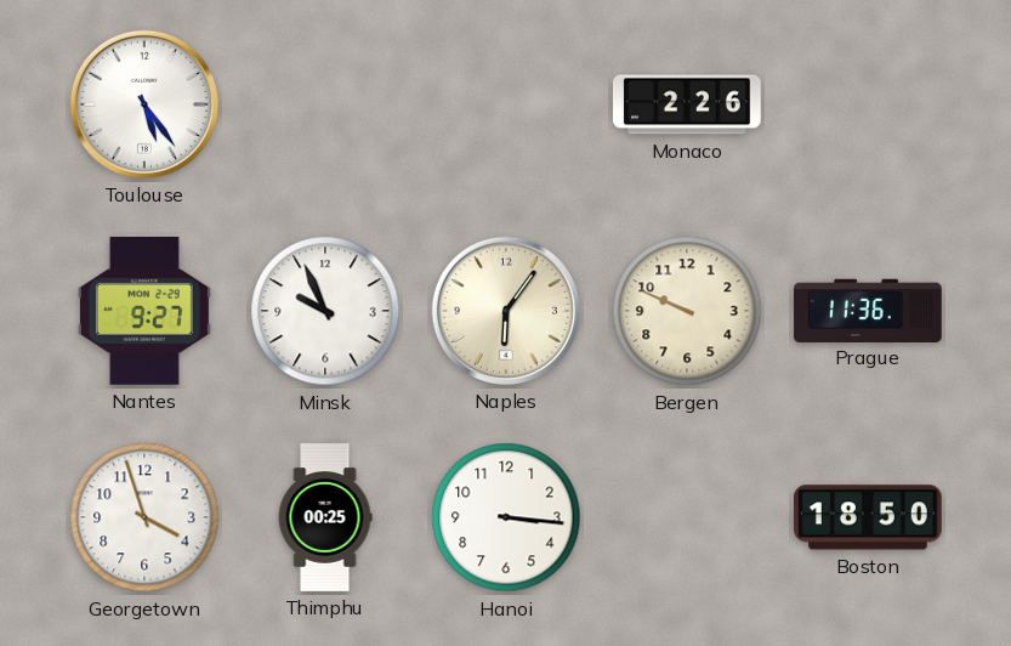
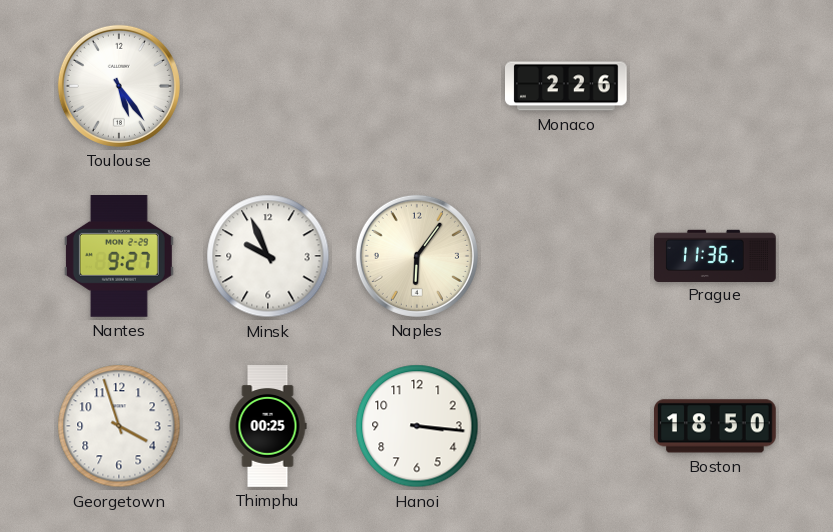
Bergen: 9:49 -> none
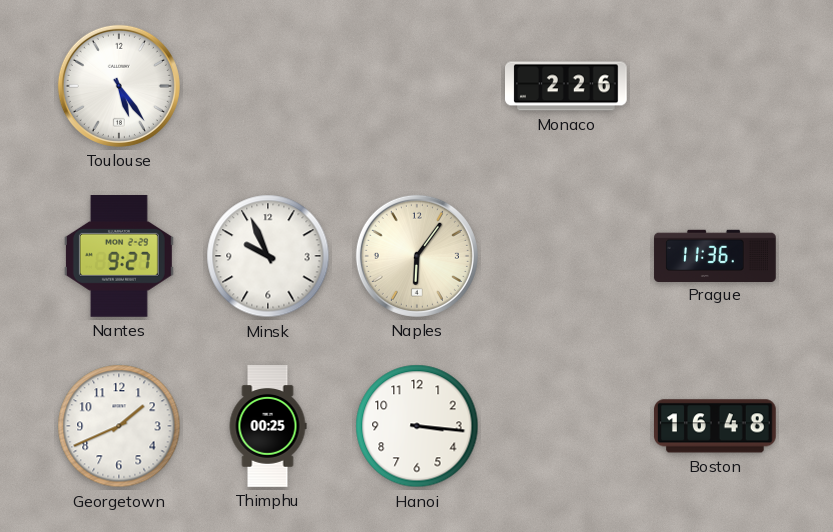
Georgetown: 3:57 -> 1:41
Boston: 18:50 -> 16:48
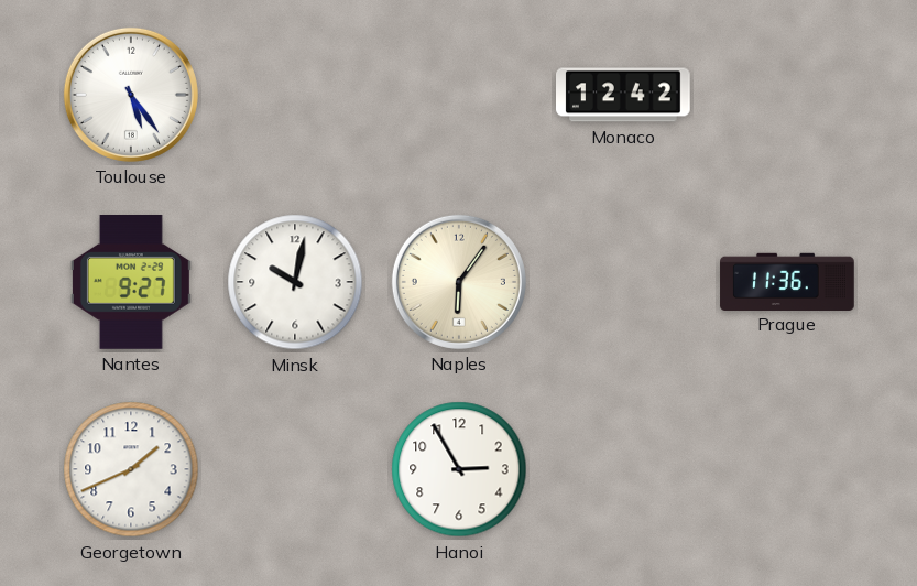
Monaco: 2:26 -> 12:42
Minsk: 9:56 -> 10:02
Thimphu: 00:25 -> none
Hanoi: 3:16 -> 2:55
Boston: 16:48 -> none
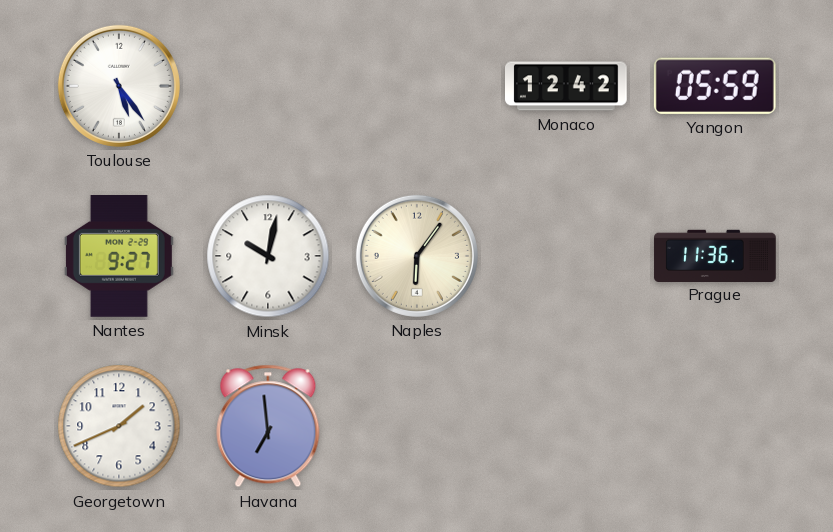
Yangon: none -> 05:59
Havana: none -> 6:59
Hanoi: 2:55 -> none
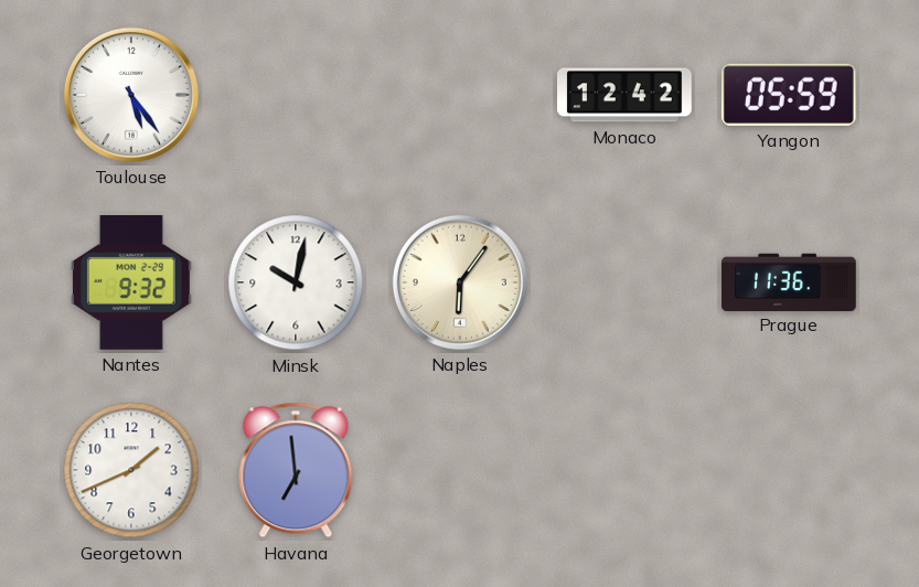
Nantes: 9:27 -> 9:32
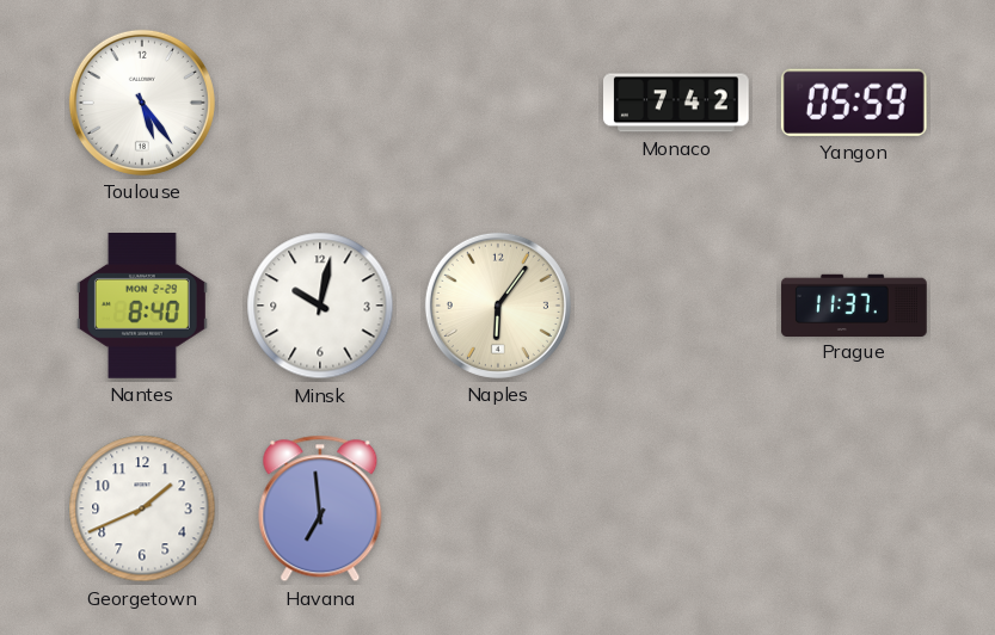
Monaco: 12:42 -> 7:42
Nantes: 9:32 -> 8:40
Prague: 11:36 -> 11:37
